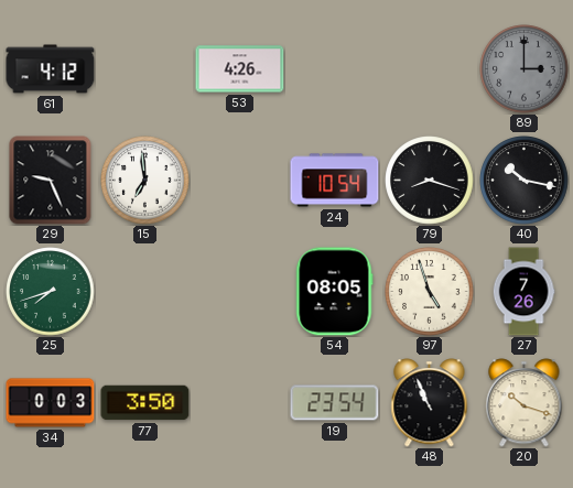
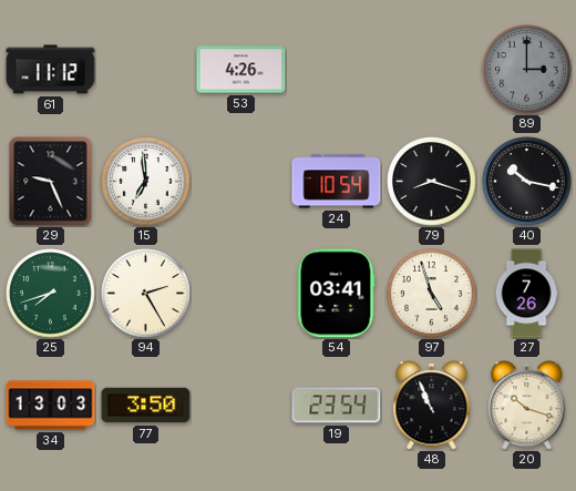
61: 4:12 -> 11:12
94: none -> 2:25
54: 08:05 -> 03:41
34: 0:03 -> 13:03
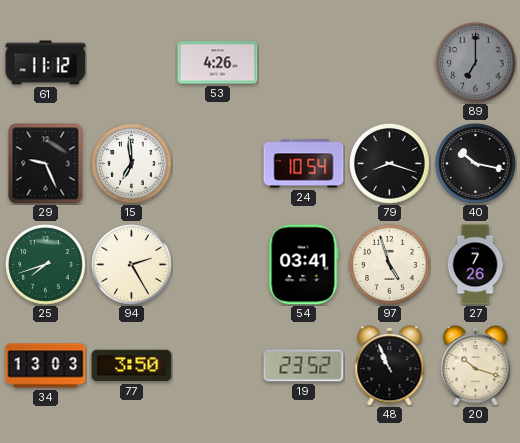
89: 3:00 -> 7:00
19: 23:54 -> 23:52
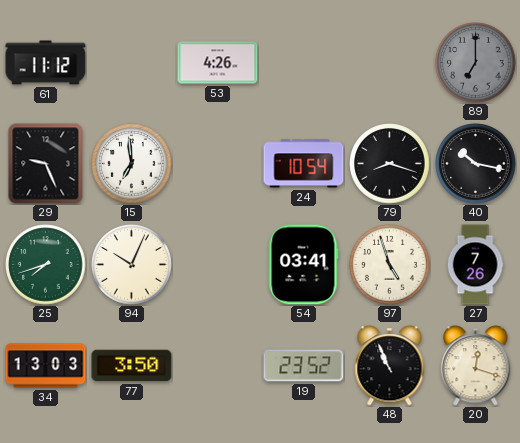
94: 2:25 -> 10:04
20: 10:18 -> 12:18
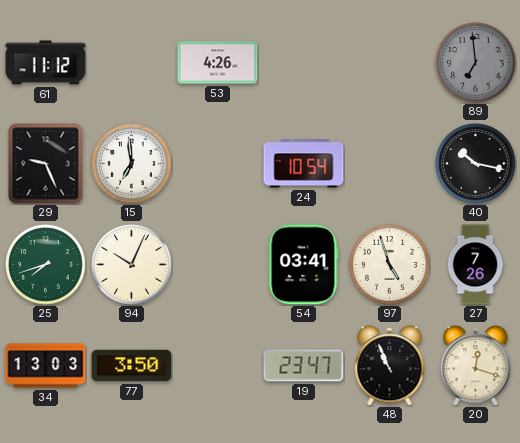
89: 7:00 -> 6:59
79: 8:18 -> none
19: 23:52 -> 23:47
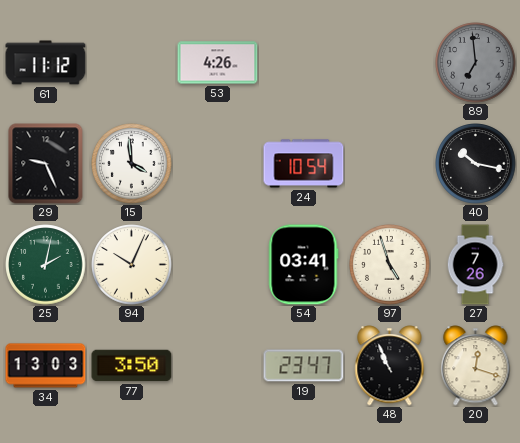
15: 6:59 -> 3:59
25: 7:42 -> 2:02
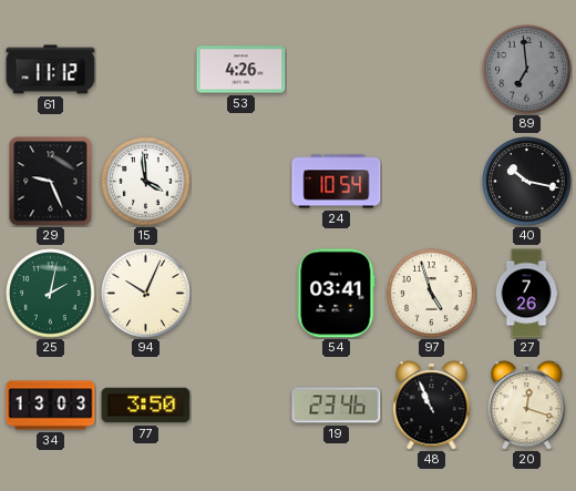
19: 23:47 -> 23:46
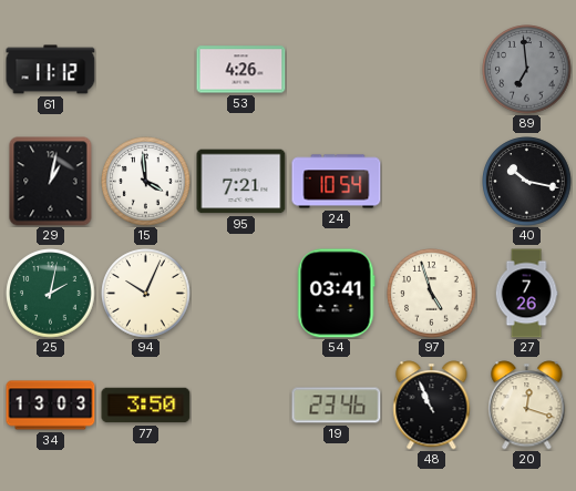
29: 9:26 -> 1:02
95: none -> 7:21
